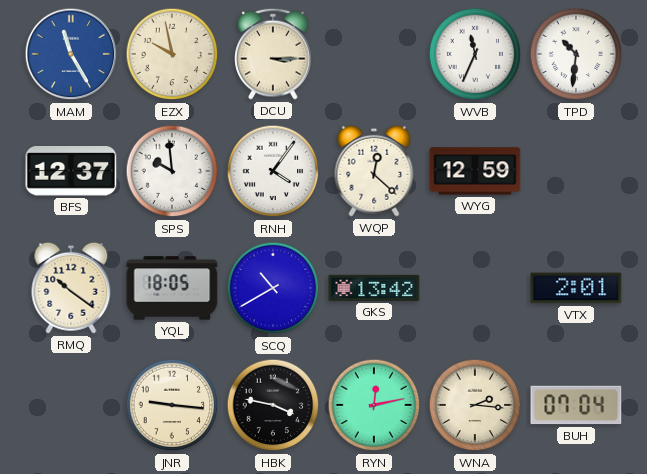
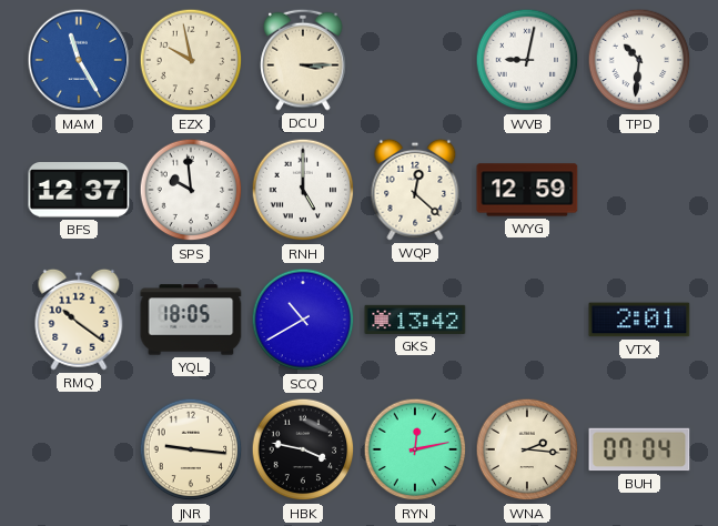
WVB: 11:34 -> 9:02
RNH: 4:06 -> 5:00
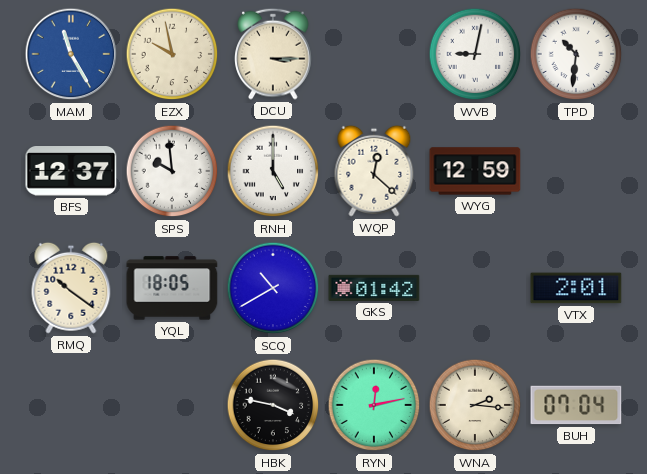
GKS: 13:42 -> 01:42
JNR: 9:16 -> none
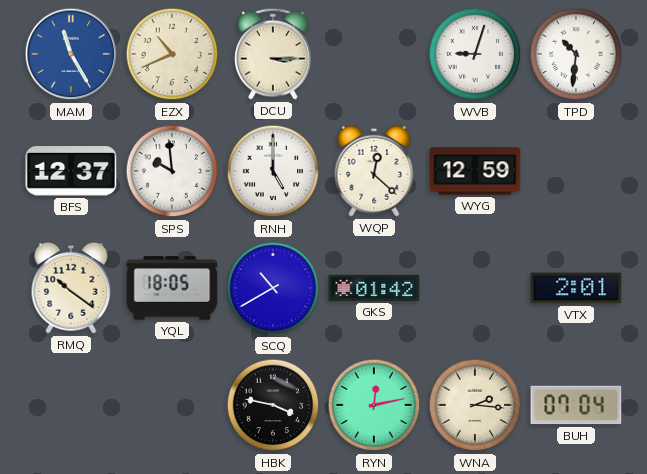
EZX: 9:58 -> 10:41
WVB: 9:02 -> 9:03
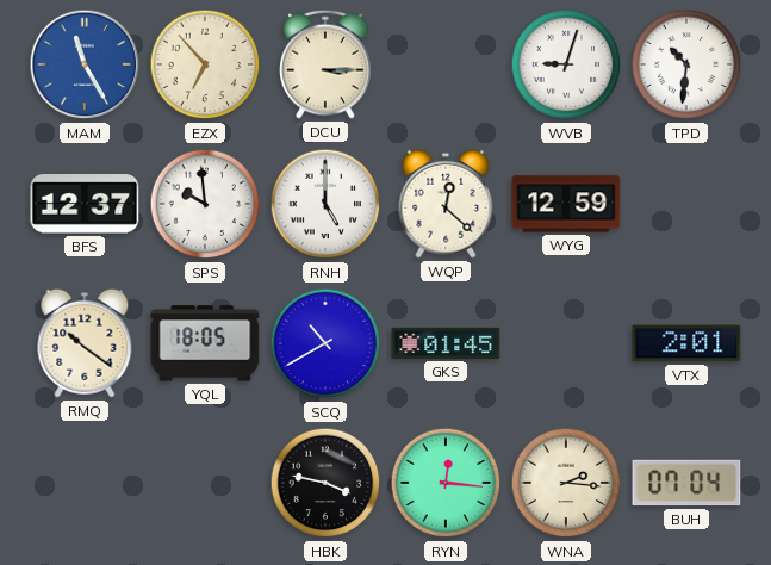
EZX: 10:41 -> 6:53
GKS: 01:42 -> 01:45
RYN: 12:13 -> 12:16
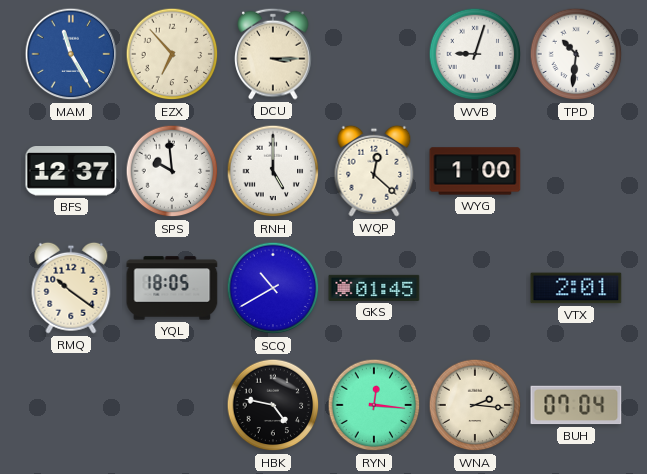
WYG: 12:59 -> 1:00
HBK: 3:47 -> 4:47
